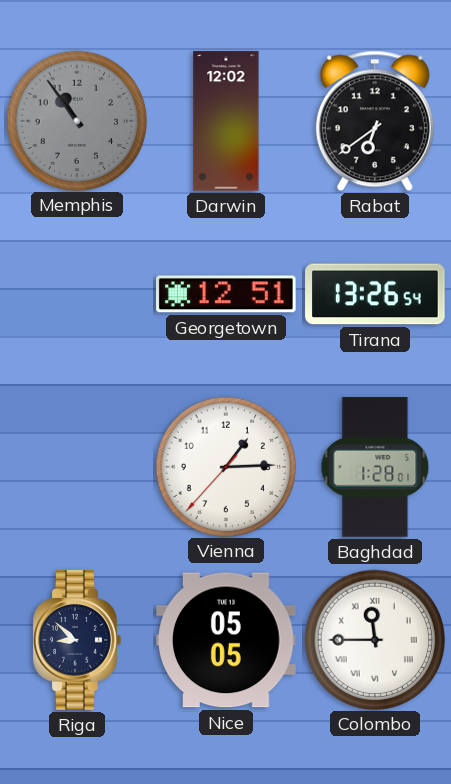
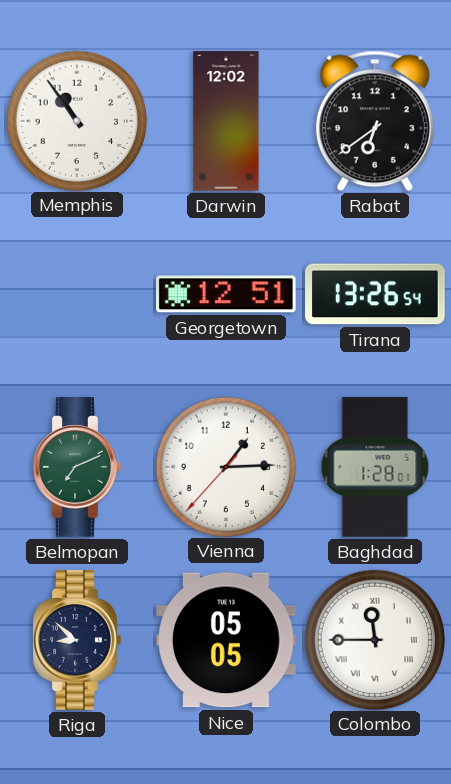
Memphis dial: grey -> white
Belmopan: none -> 7:11
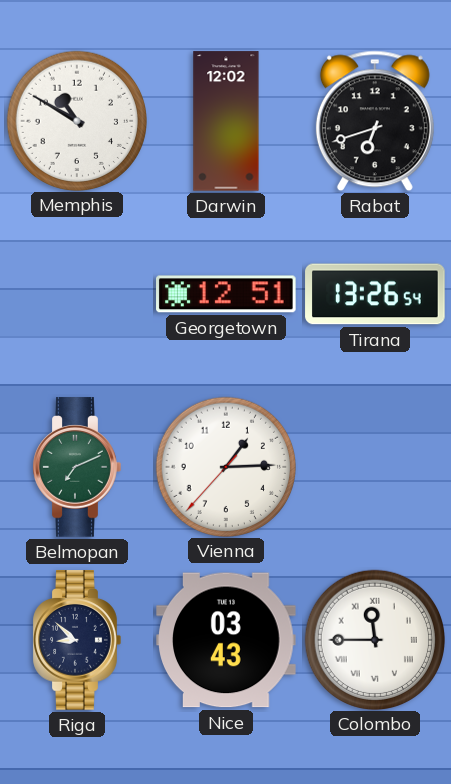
Memphis: 10:54 -> 10:50
Rabat: 6:39 -> 6:42
Baghdad: 1:28 -> none
Nice: 05:05 -> 03:43
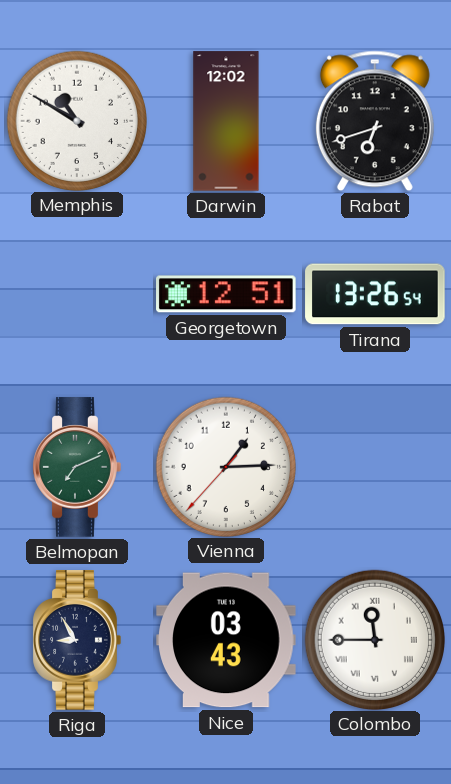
Riga: 8:52 -> 8:55
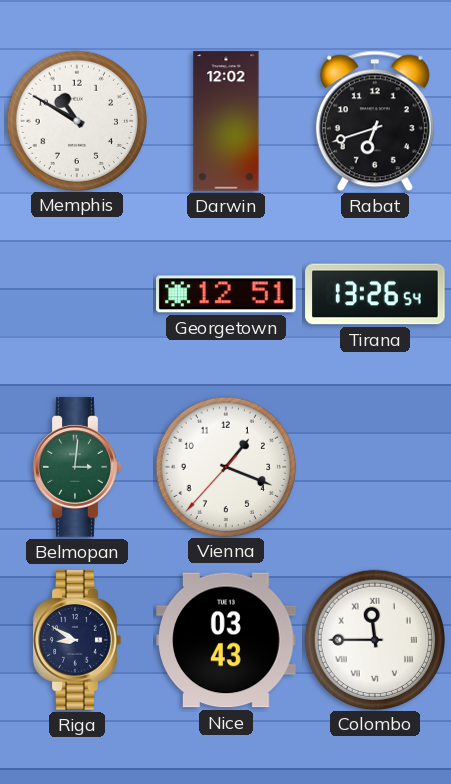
Belmopan: 7:11 -> 3:01
Vienna: 1:14 -> 1:18
Riga: 8:55 -> 8:50
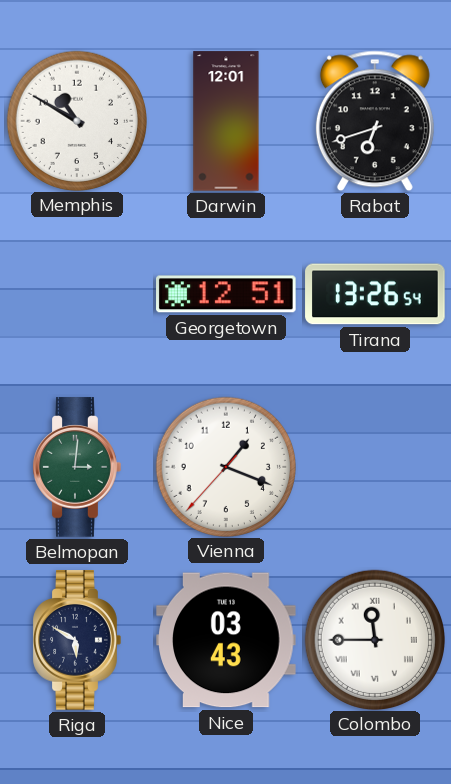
Darwin: 12:02 -> 12:01
Riga: 8:50 -> 5:50
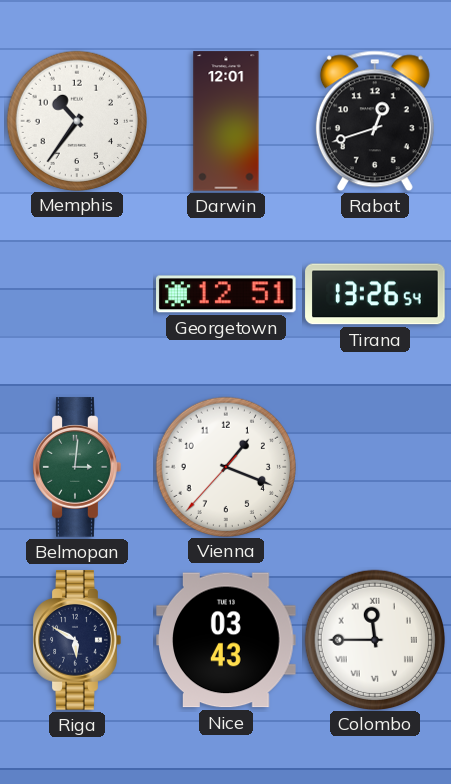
Memphis: 10:50 -> 10:36
Rabat: 6:42 -> 12:42
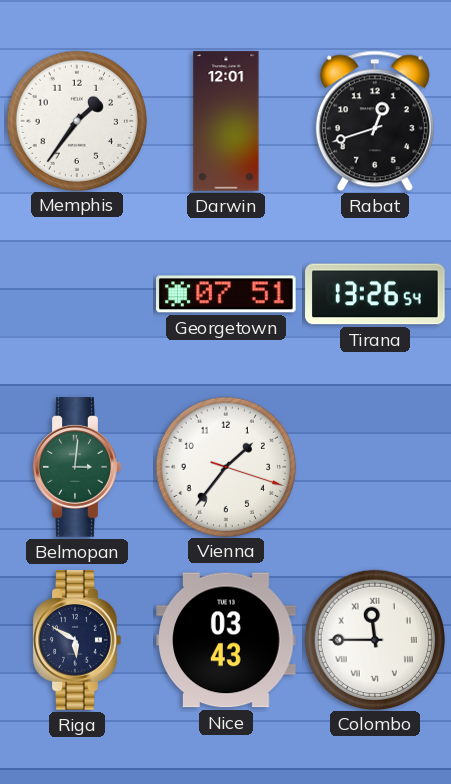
Memphis: 10:36 -> 1:36
Georgetown: 12:51 -> 07:51
Vienna: 1:18 -> 1:36
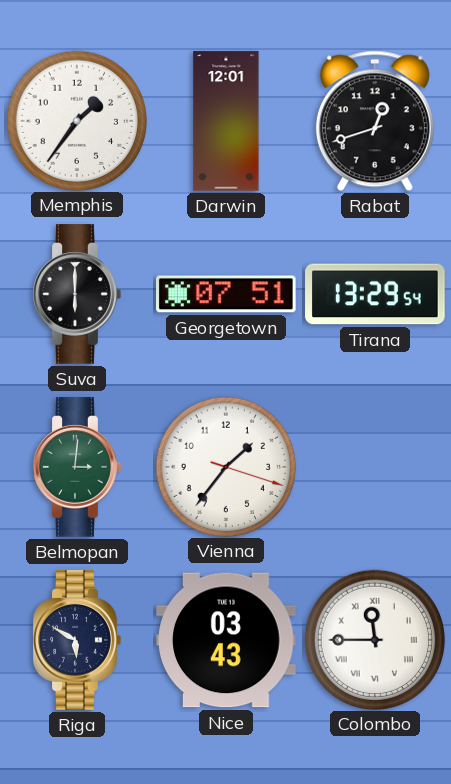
Suva: none -> 6:00
Tirana: 13:26 -> 13:29
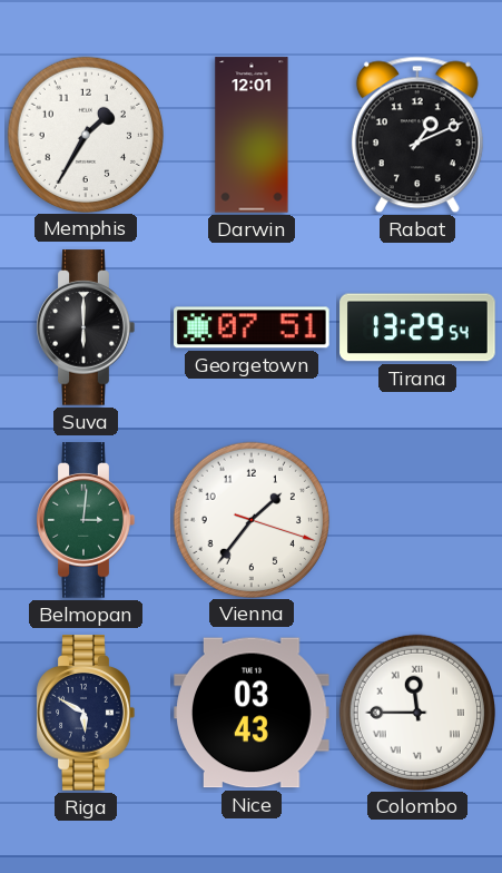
Memphis: 1:36 -> 1:35
Rabat: 12:42 -> 1:11
